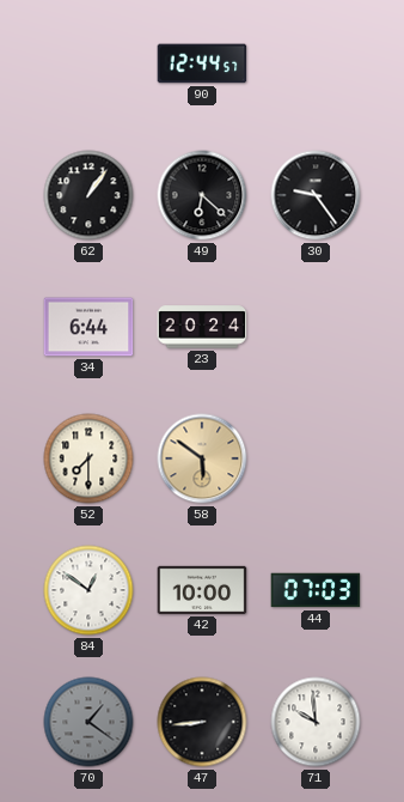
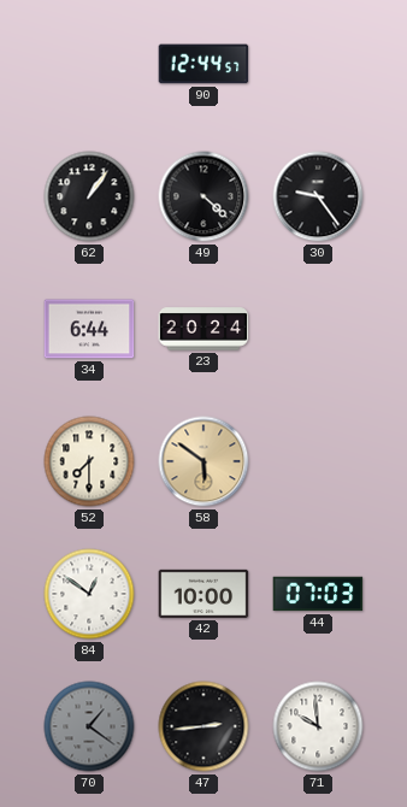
49: 6:22 -> 4:22
47: 8:44 -> 2:44
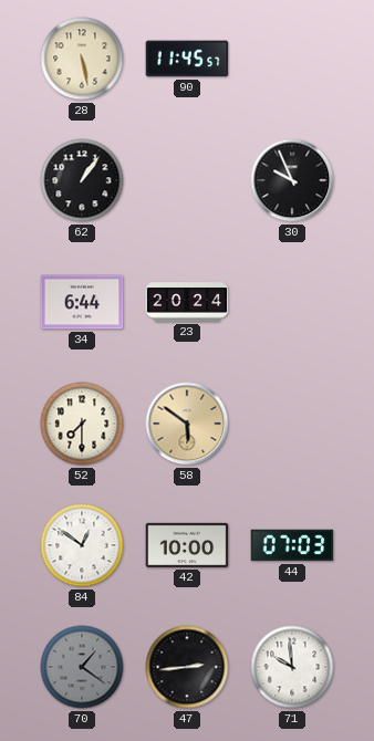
28: none -> 5:28
90: 12:44 -> 11:45
49: 4:22 -> none
30: 9:24 -> 9:56
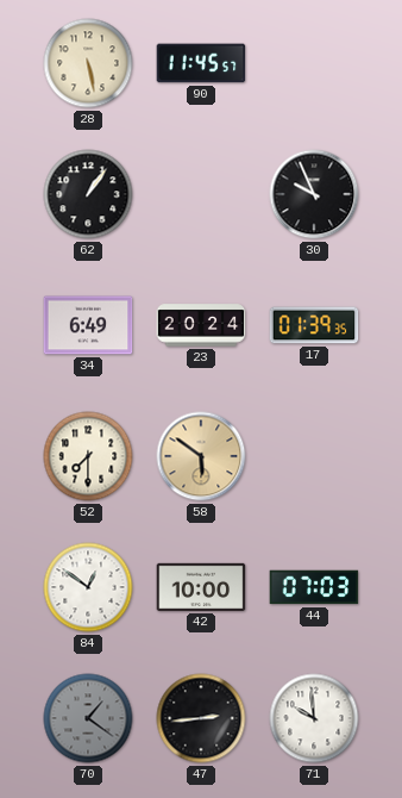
34: 6:44 -> 6:49
17: none -> 01:39
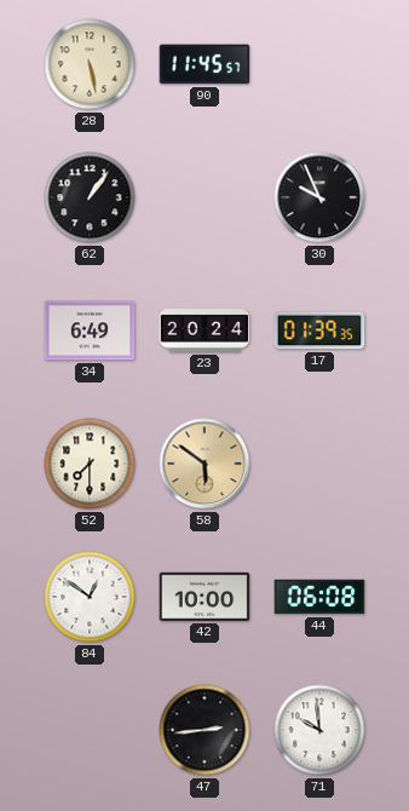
44: 07:03 -> 06:08
70: 1:21 -> none
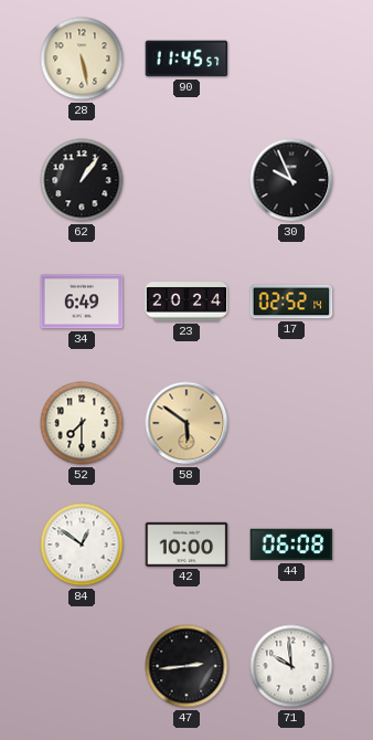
17: 01:39 -> 02:52
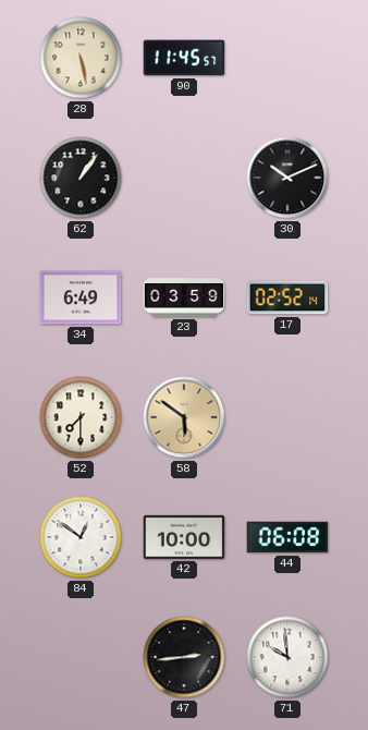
30: 9:56 -> 10:11
23: 20:24 -> 03:59
